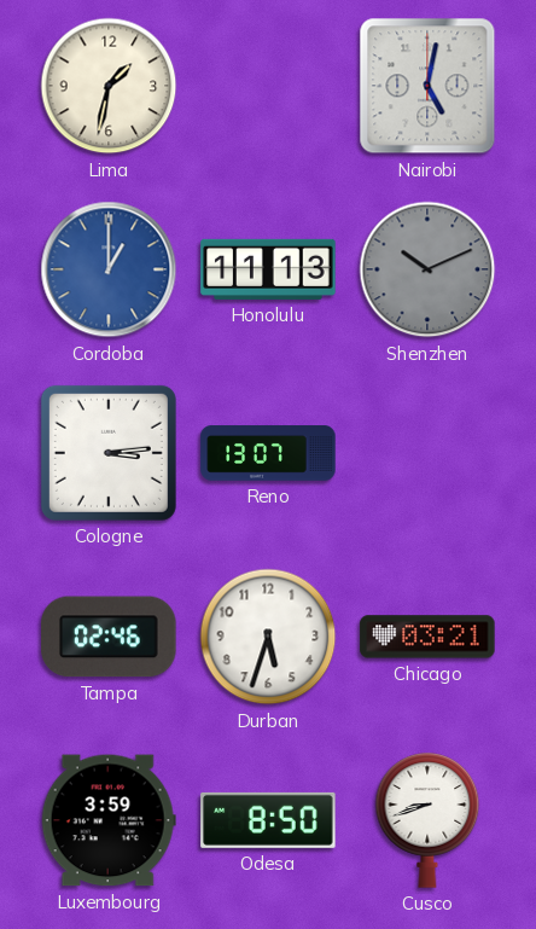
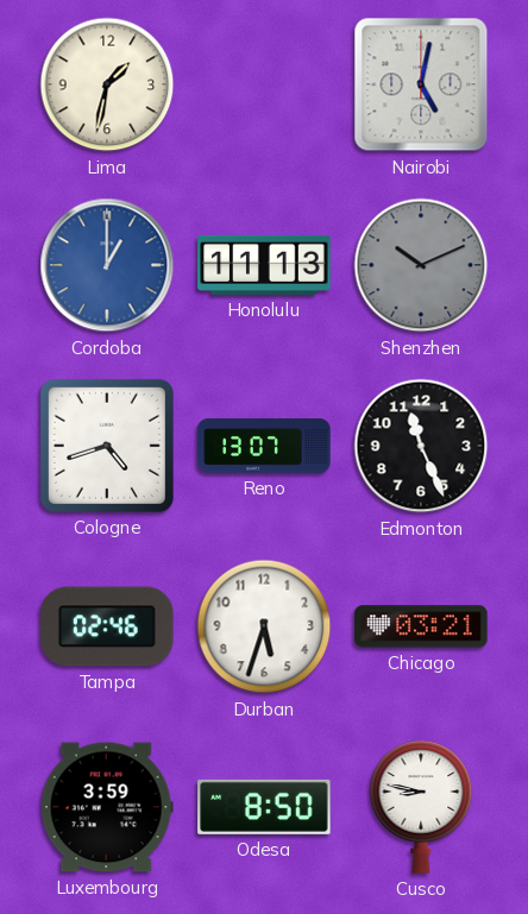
Cologne: 3:14 -> 4:42
Edmonton: none -> 11:26
Cusco: 8:42 -> 8:47
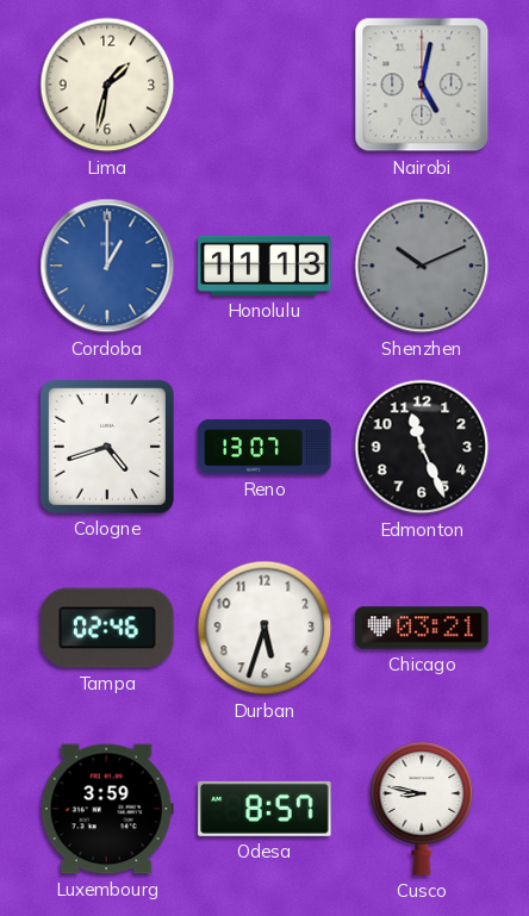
Odesa: 8:50 -> 8:57
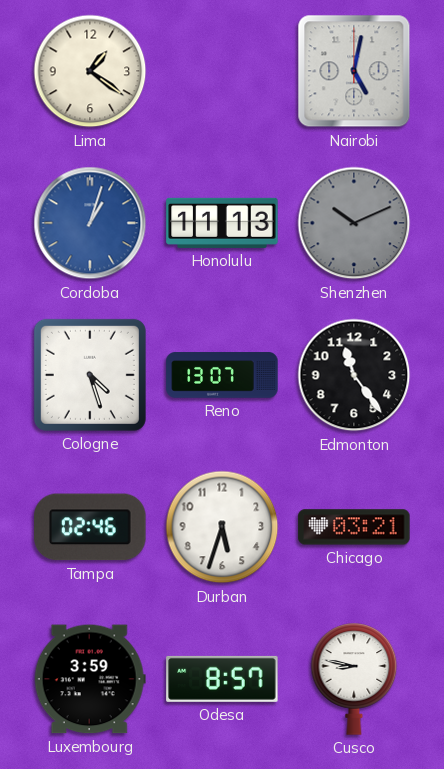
Lima: 1:32 -> 1:21
Cordoba: 1:00 -> 1:03
Cologne: 4:42 -> 4:27
Edmonton: 11:26 -> 11:24
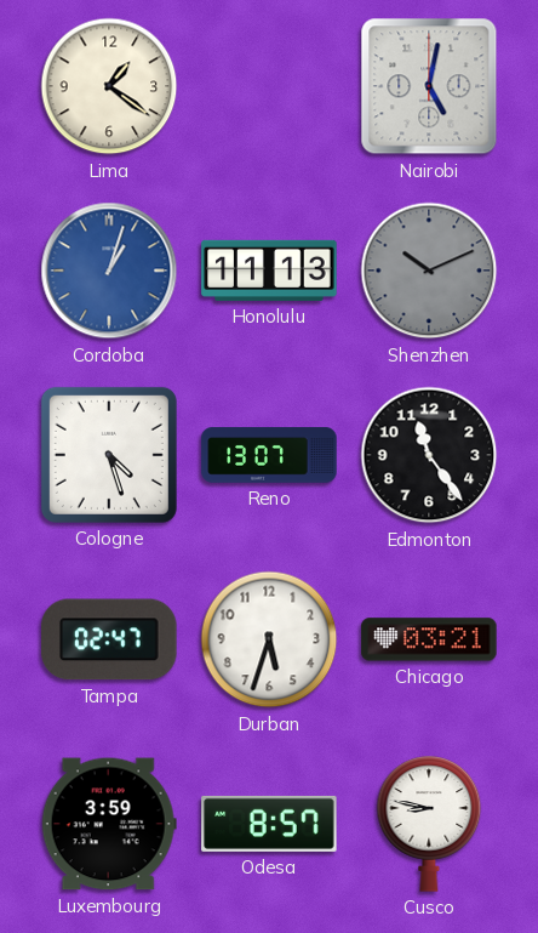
Tampa: 02:46 -> 02:47
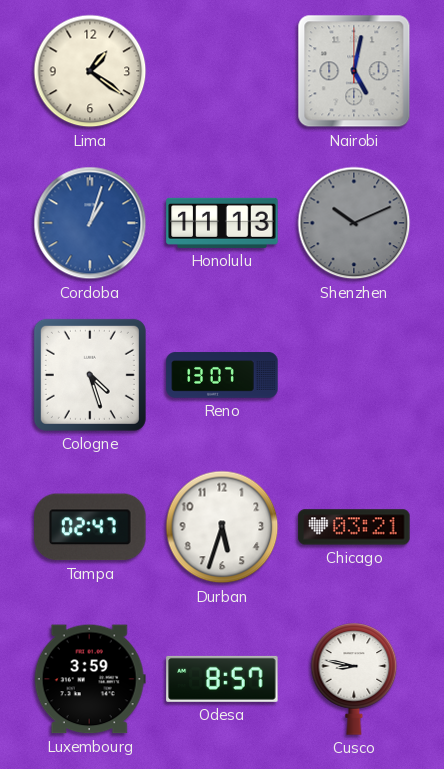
Edmonton: 11:24 -> none
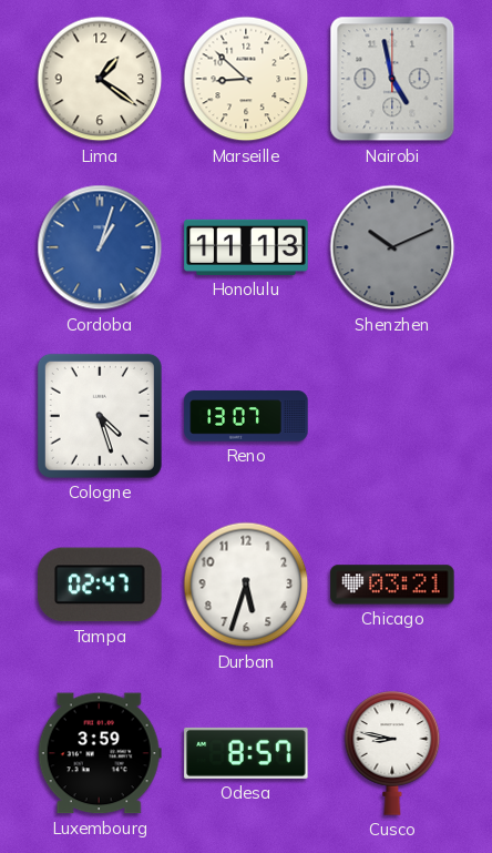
Marseille: none -> 8:52
Nairobi: 5:02 -> 4:58
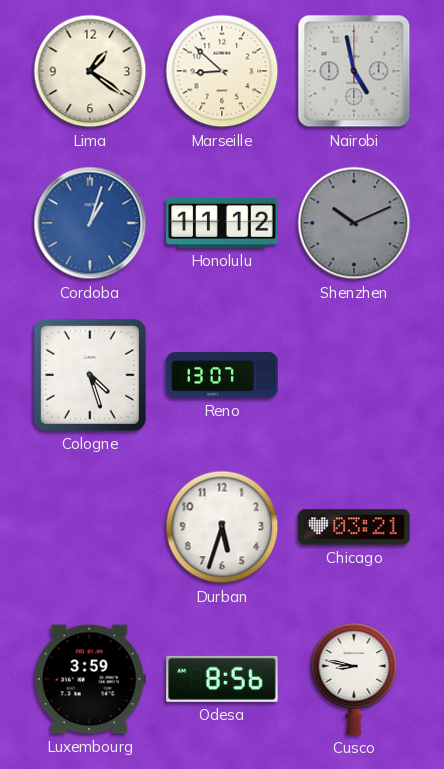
Honolulu: 11:13 -> 11:12
Tampa: 02:47 -> none
Odesa: 8:57 -> 8:56
